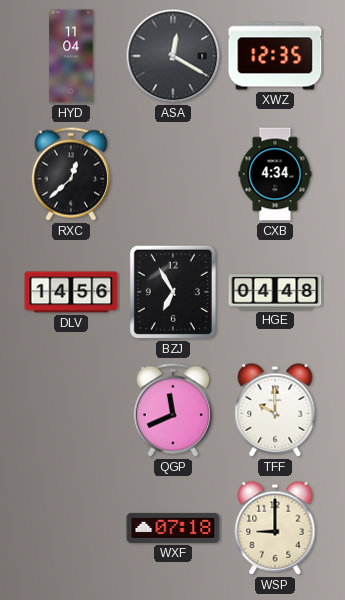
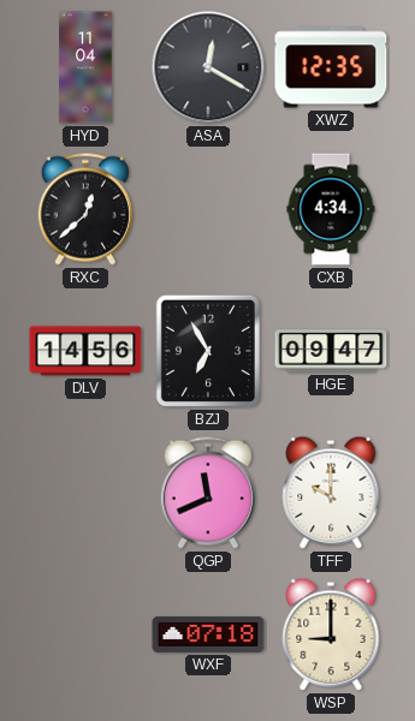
HGE: 04:48 -> 09:47
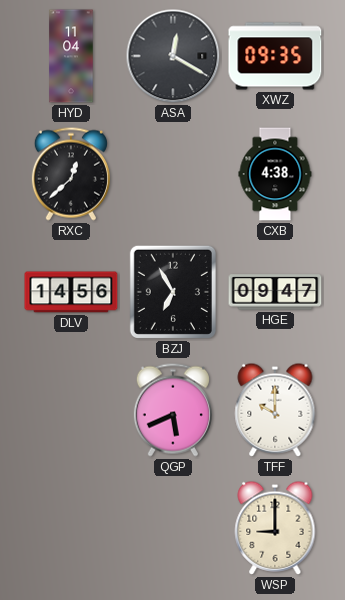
XWZ: 12:35 -> 09:35
CXB: 4:34 -> 4:38
QGP: 11:41 -> 5:41
WXF: 07:18 -> none
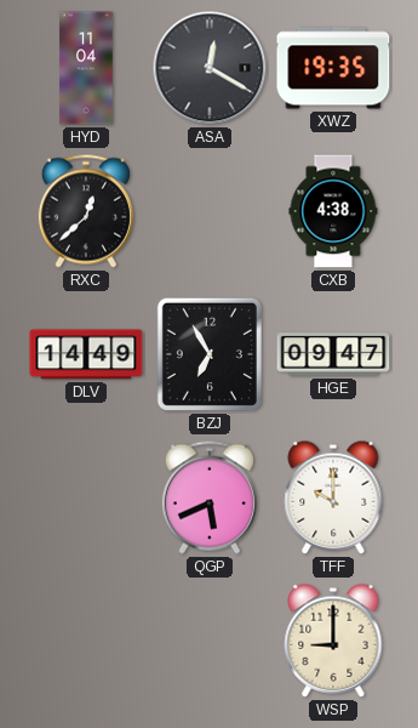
XWZ: 09:35 -> 19:35
DLV: 14:56 -> 14:49
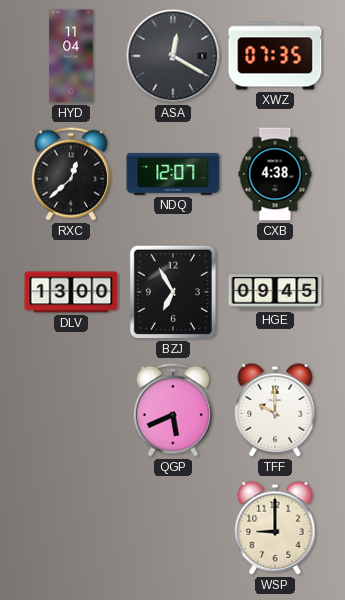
XWZ: 19:35 -> 07:35
NDQ: none -> 12:07
DLV: 14:49 -> 13:00
HGE: 09:47 -> 09:45
